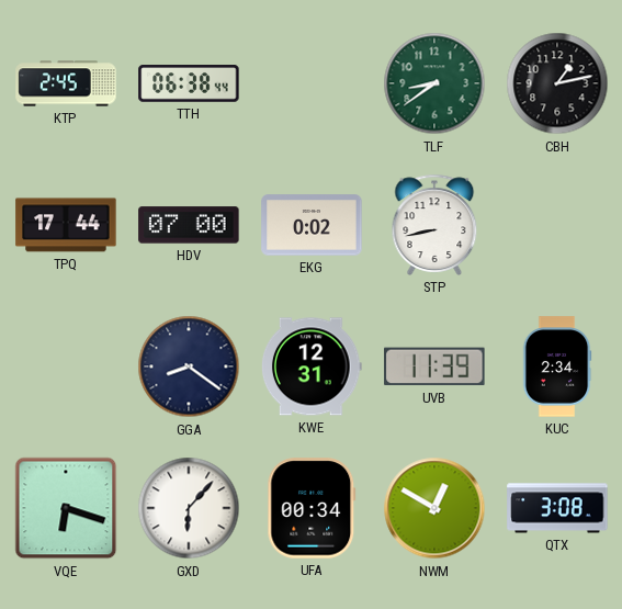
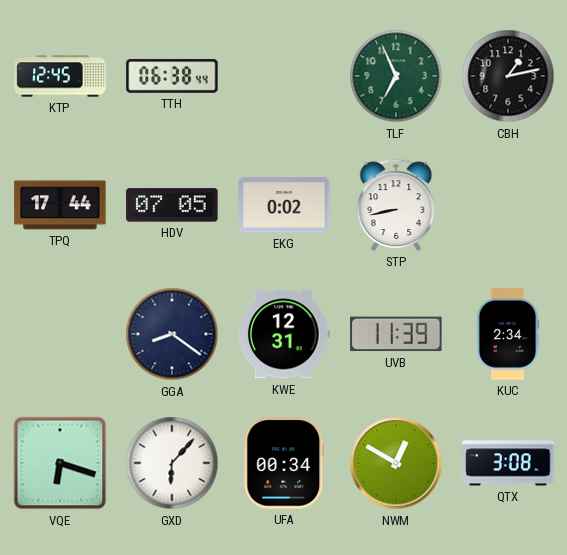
KTP: 2:45 -> 12:45
TLF: 8:39 -> 6:56
HDV: 07:00 -> 07:05
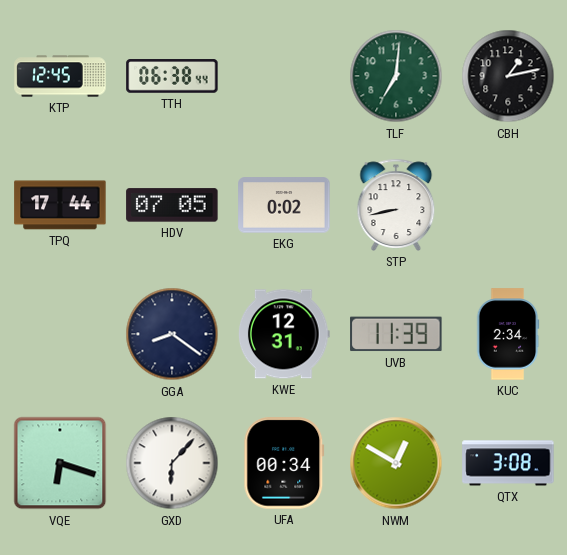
TLF: 6:56 -> 7:01
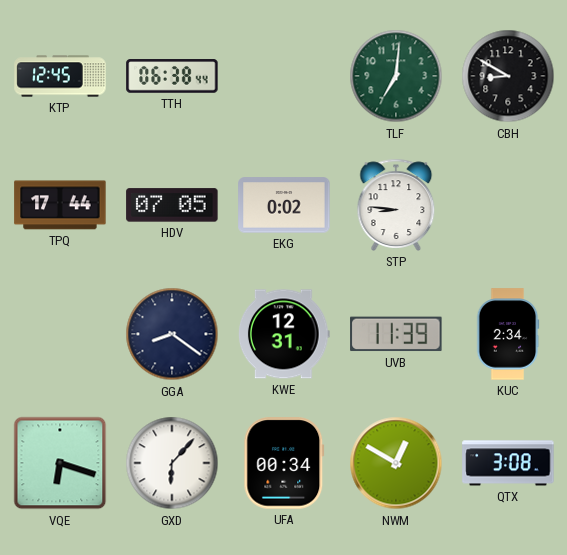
CBH: 1:13 -> 8:50
STP: 8:43 -> 8:46
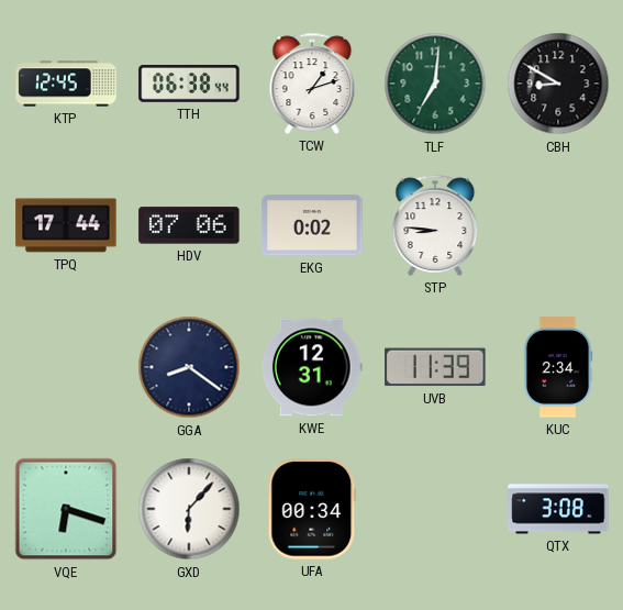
TCW: none -> 1:12
HDV: 07:05 -> 07:06
NWM: 12:50 -> none
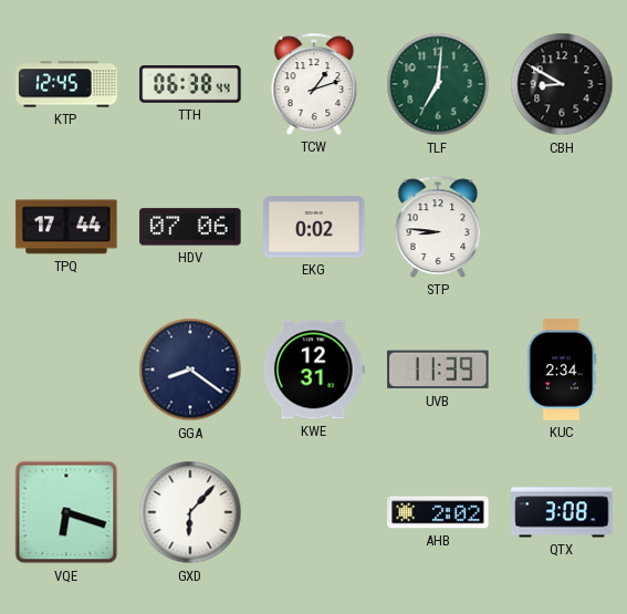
UFA: 00:34 -> none
AHB: none -> 2:02
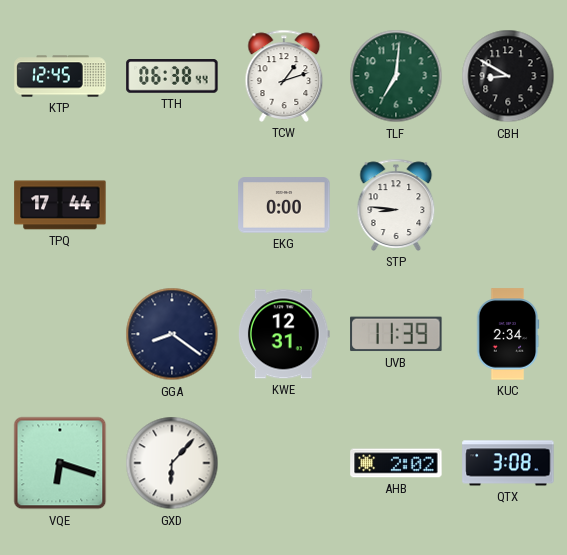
HDV: 07:06 -> none
EKG: 0:02 -> 0:00
